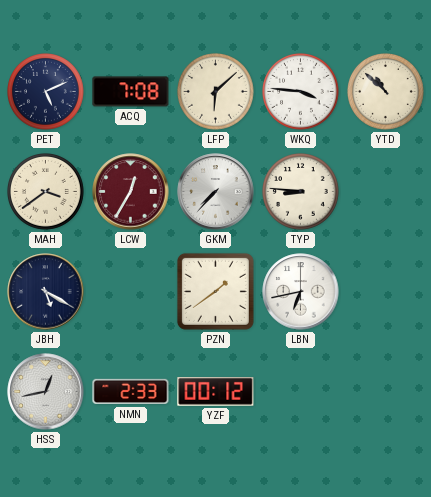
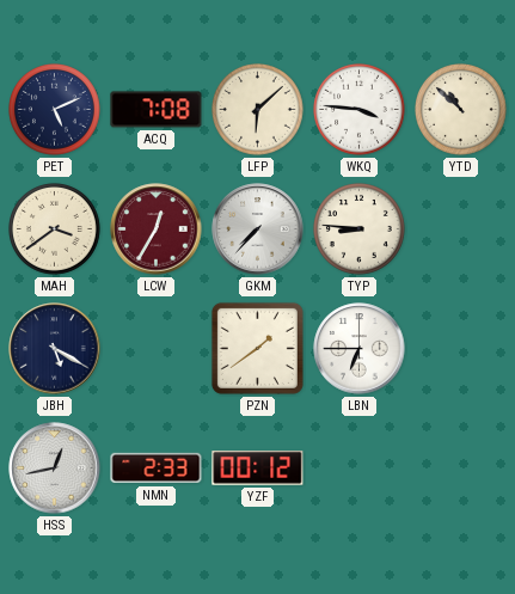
LBN: 6:43 -> 6:45
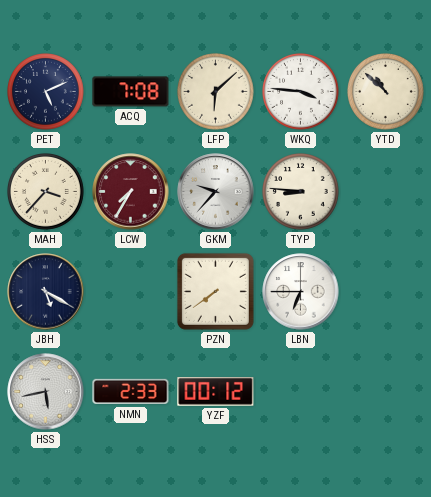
MAH: 3:39 -> 3:37
LCW: 12:35 -> 7:35
GKM: 7:37 -> 9:37
PZN: 1:39 -> 7:39
HSS: 12:43 -> 5:43
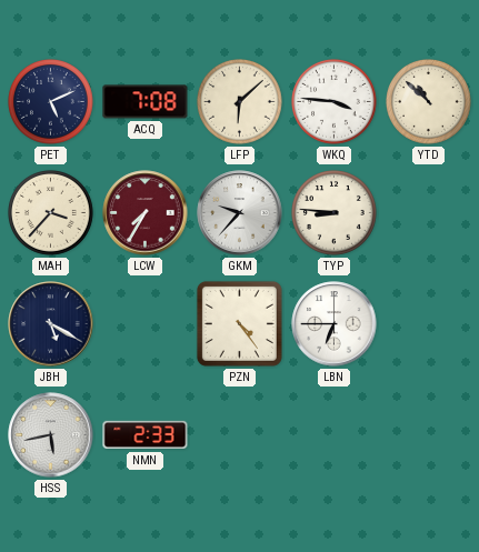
PZN: 7:39 -> 4:24
YZF: 00:12 -> none
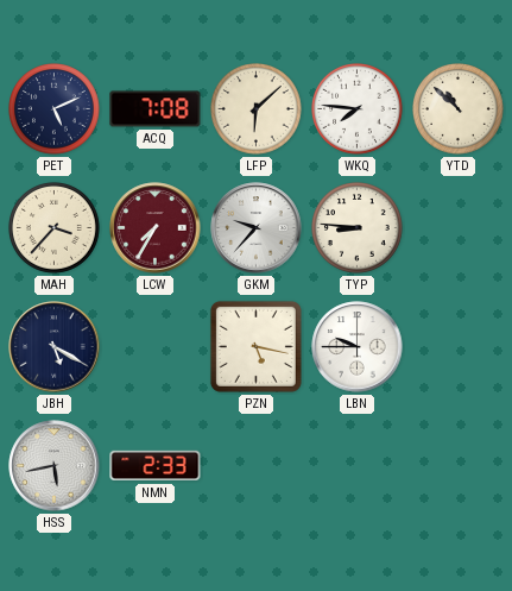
WKQ: 3:46 -> 7:46
PZN: 4:24 -> 5:17
LBN: 6:45 -> 9:45
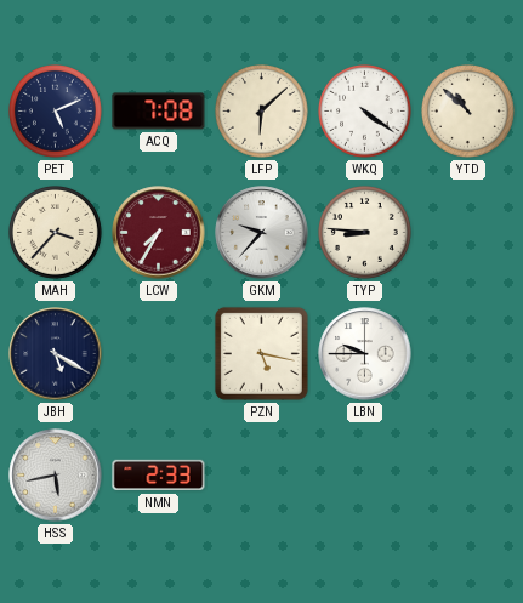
WKQ: 7:46 -> 4:21
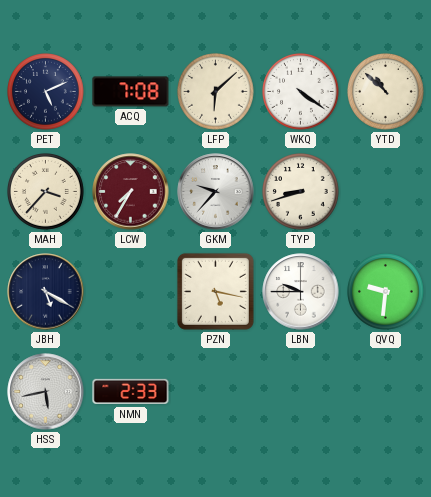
TYP: 8:46 -> 8:42
QVQ: none -> 9:31
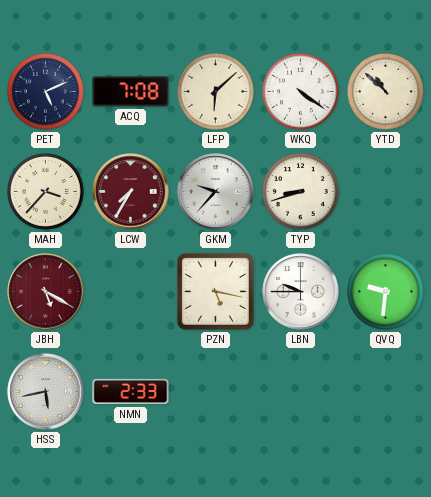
JBH dial: navy -> burgundy
